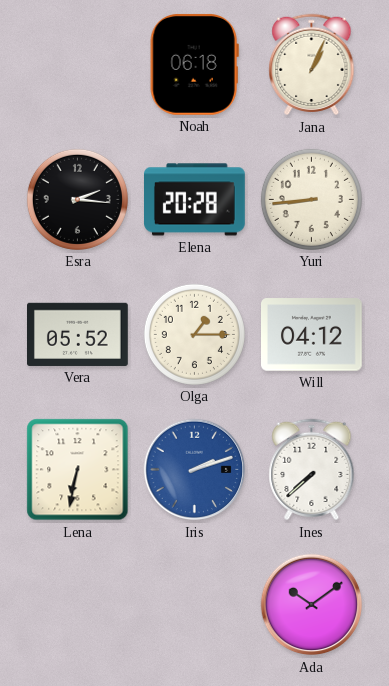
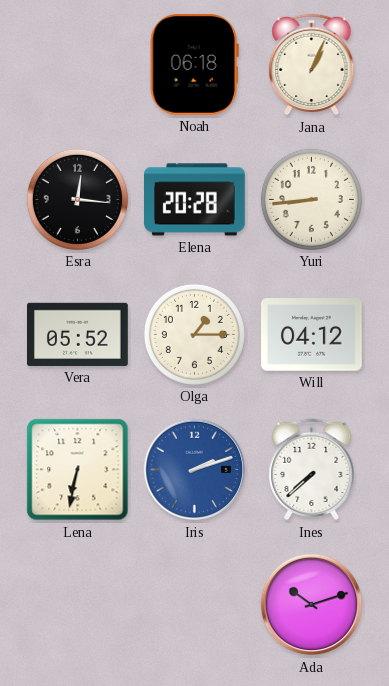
Esra: 2:16 -> 12:16
Ada: 10:09 -> 10:12
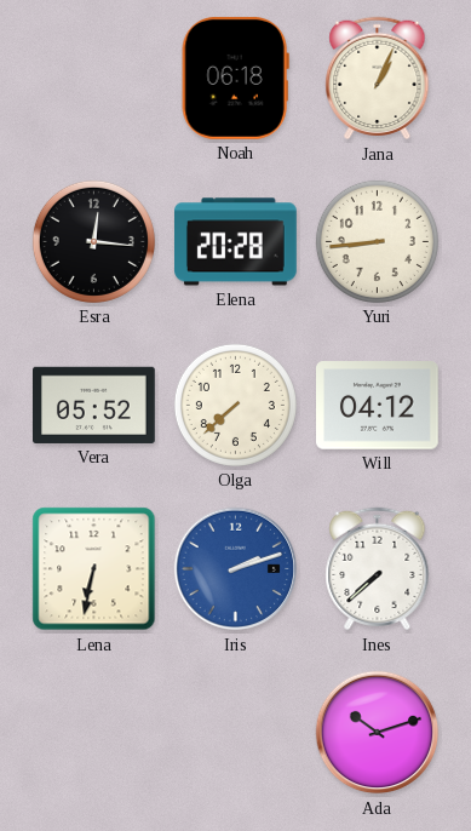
Olga: 1:15 -> 7:38
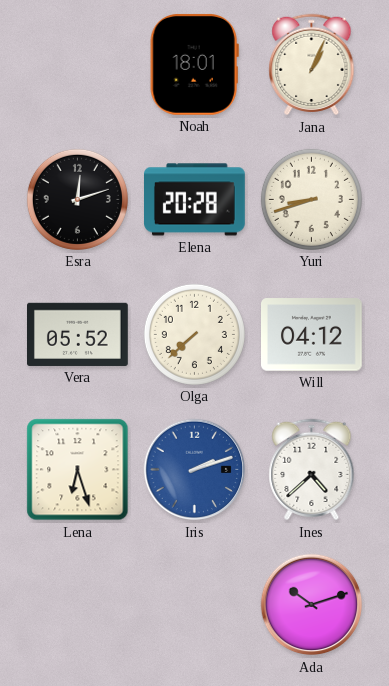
Noah: 06:18 -> 18:01
Esra: 12:16 -> 12:12
Yuri: 8:44 -> 8:42
Lena: 6:32 -> 6:27
Ines: 7:38 -> 4:38
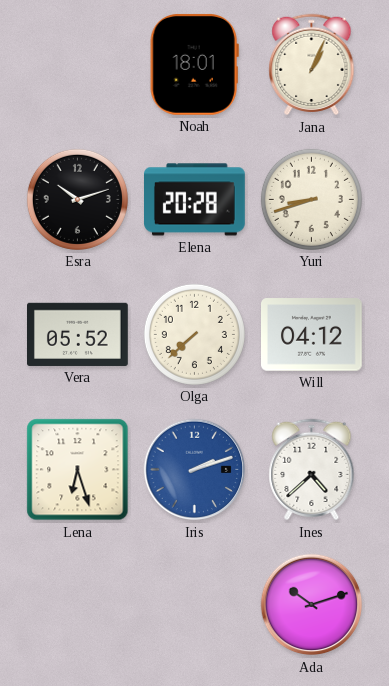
Esra: 12:12 -> 10:12
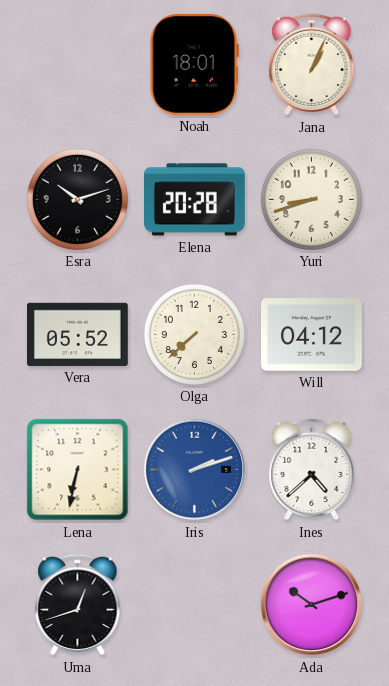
Lena: 6:27 -> 6:32
Uma: none -> 12:42
